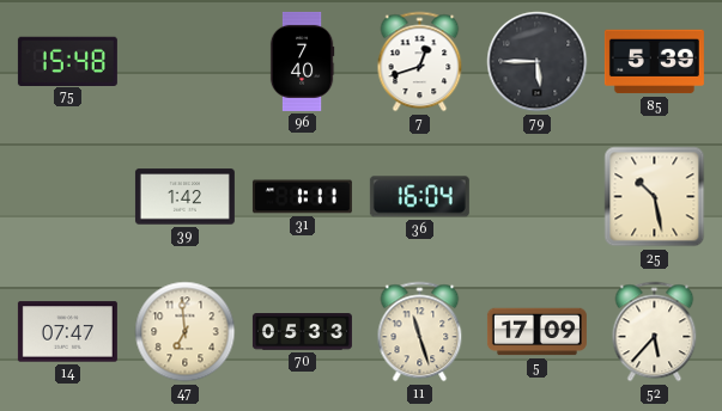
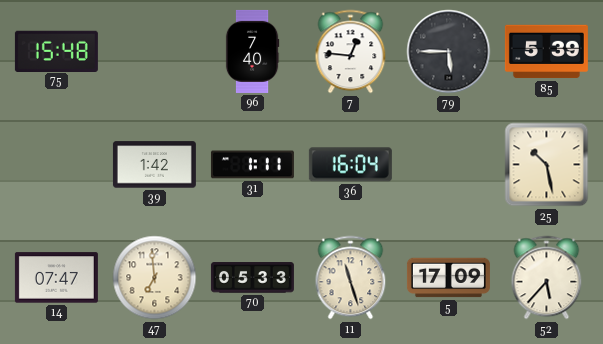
7: 12:42 -> 12:46
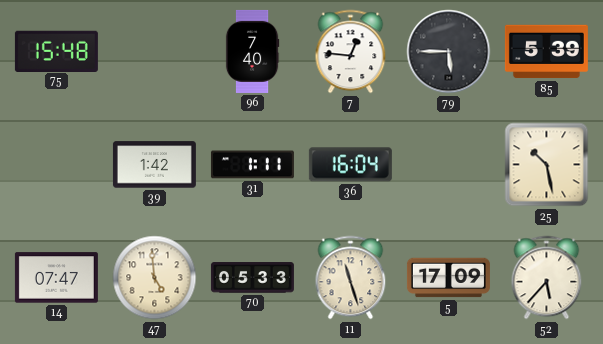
47: 6:59 -> 4:59
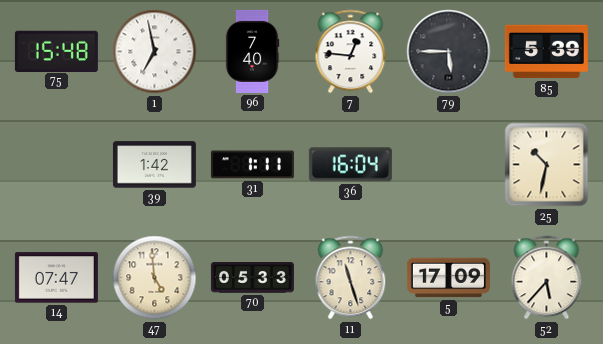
1: none -> 6:58
25: 10:28 -> 10:32
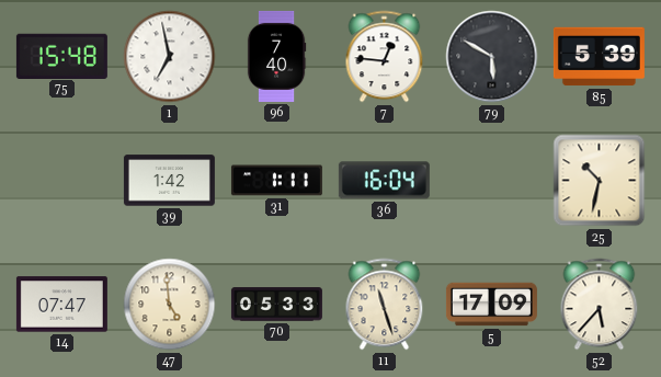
79: 5:45 -> 5:50
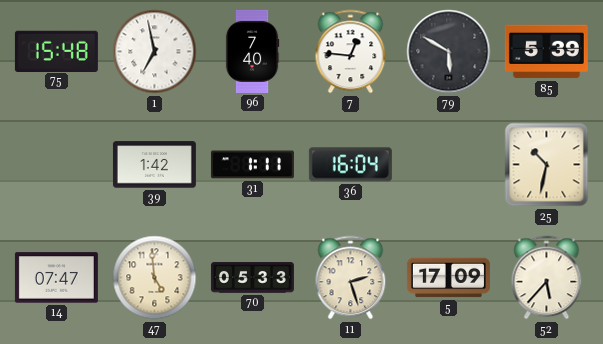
11: 11:27 -> 2:27
